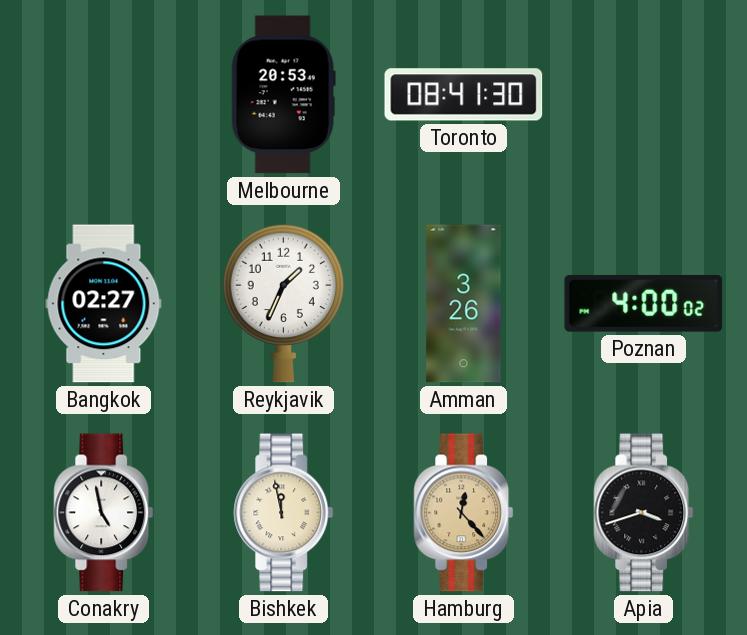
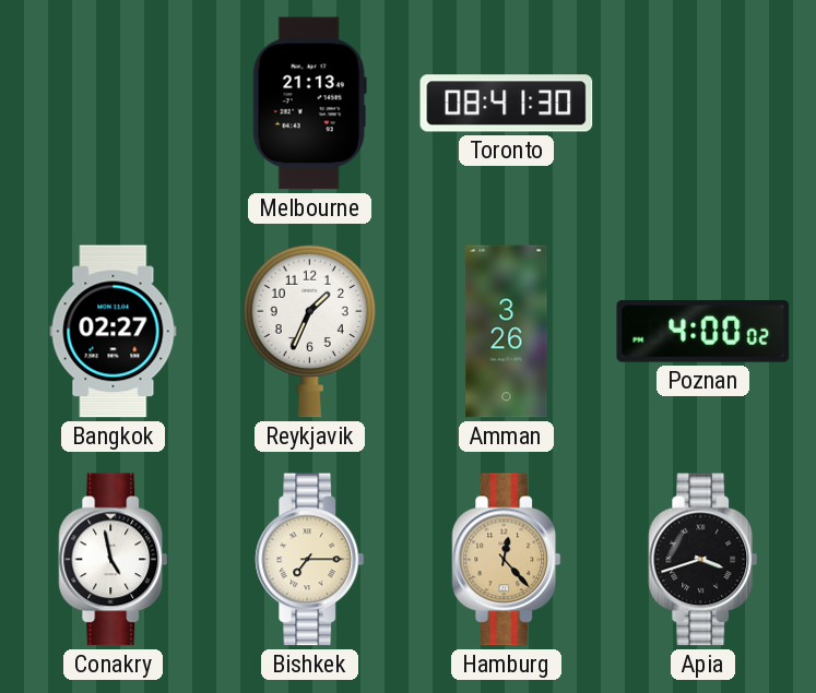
Melbourne: 20:53 -> 21:13
Bishkek: 11:58 -> 7:15
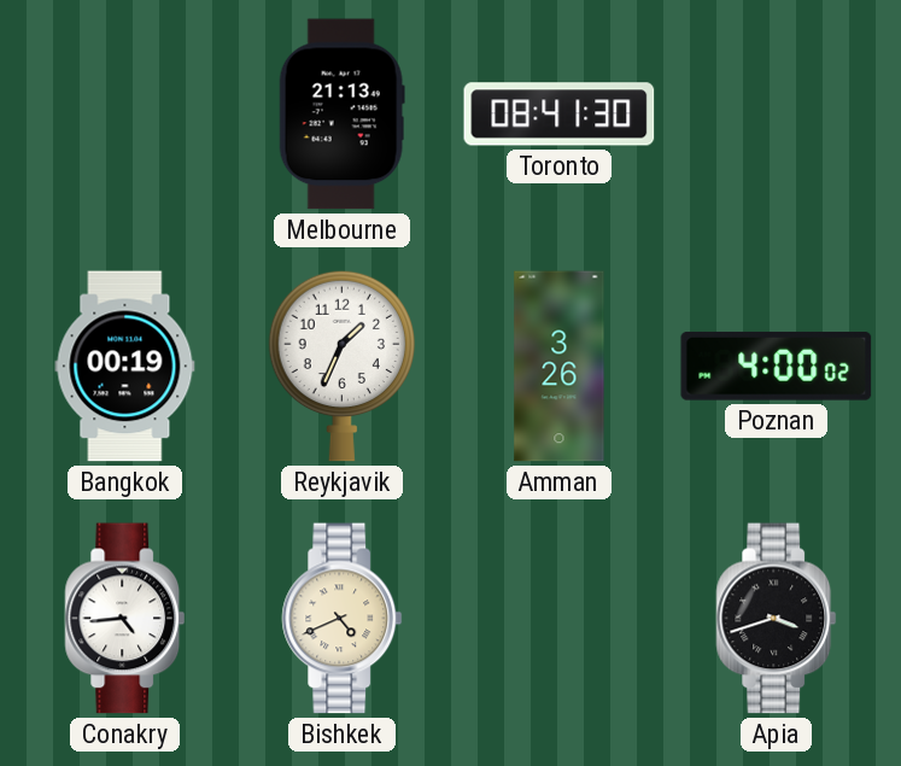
Bangkok: 02:27 -> 00:19
Conakry: 4:58 -> 4:44
Bishkek: 7:15 -> 4:41
Hamburg: 12:23 -> none
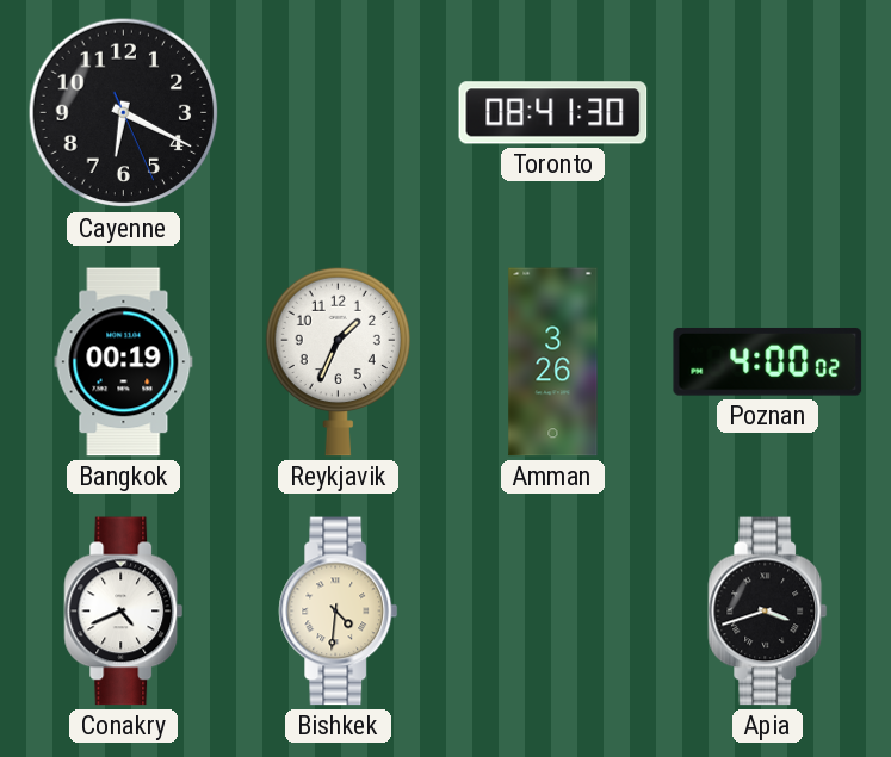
Cayenne: none -> 6:19
Melbourne: 21:13 -> none
Conakry: 4:44 -> 4:41
Bishkek: 4:41 -> 4:31
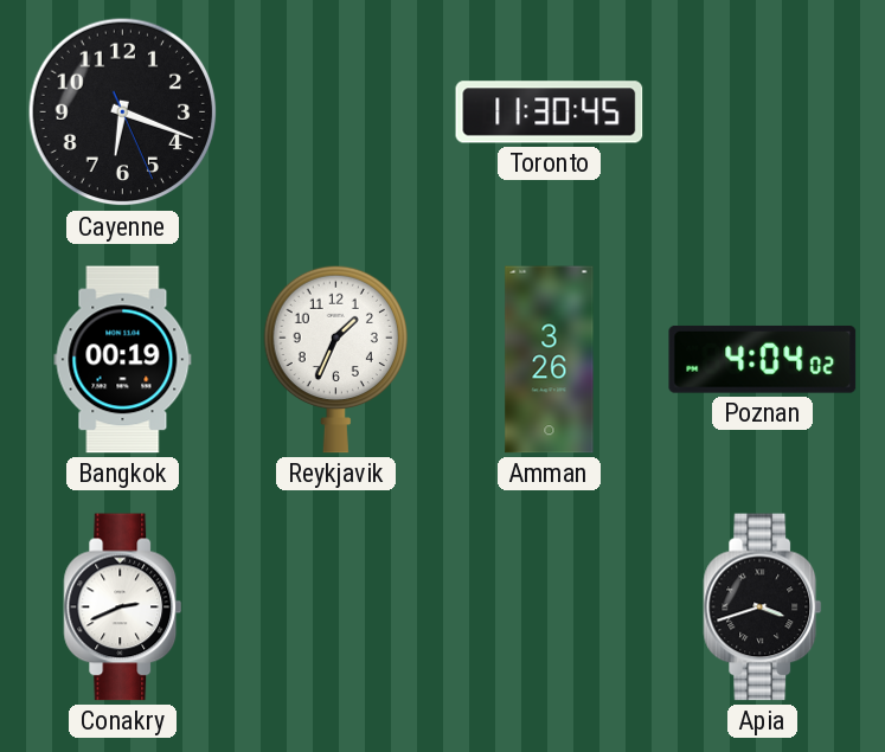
Cayenne: 6:19 -> 6:18
Toronto: 08:41 -> 11:30
Poznan: 4:00 -> 4:04
Conakry: 4:41 -> 2:41
Bishkek: 4:31 -> none
